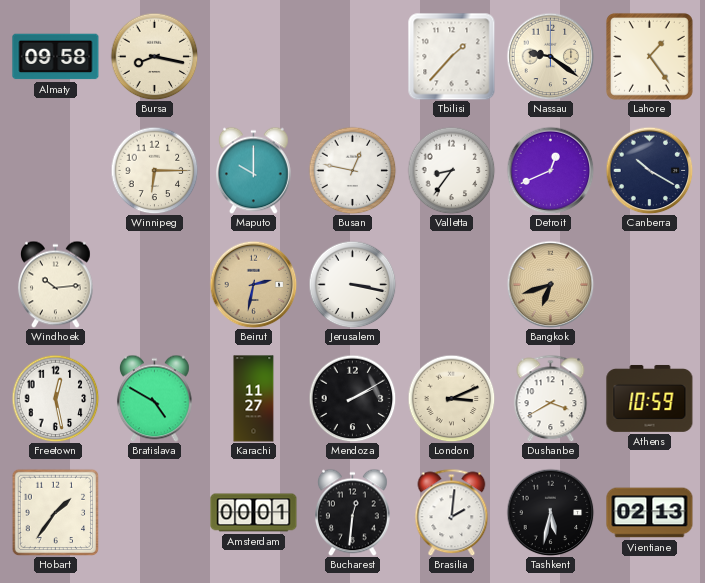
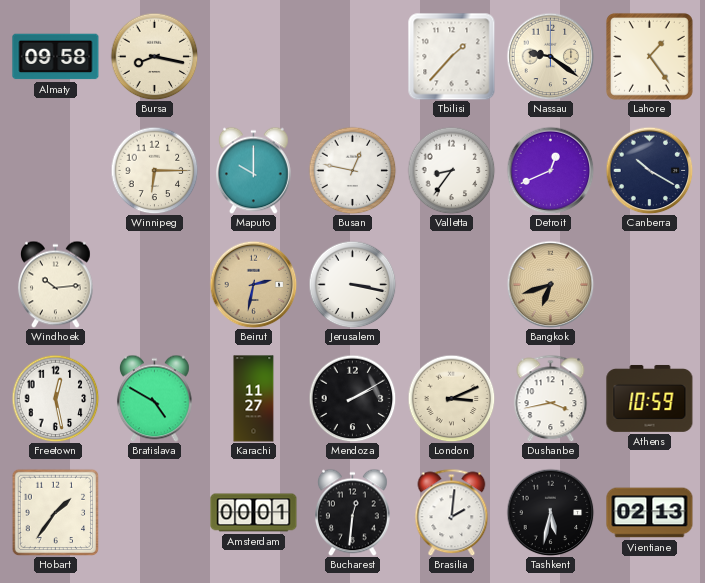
Dushanbe: 3:40 -> 3:43
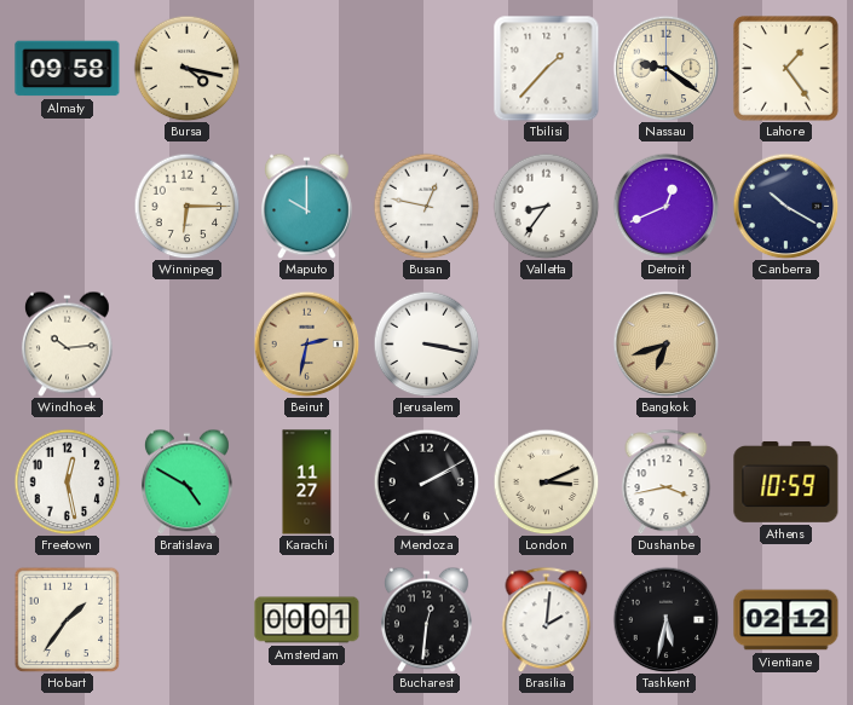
Bursa: 8:17 -> 4:17
Vientiane: 02:13 -> 02:12
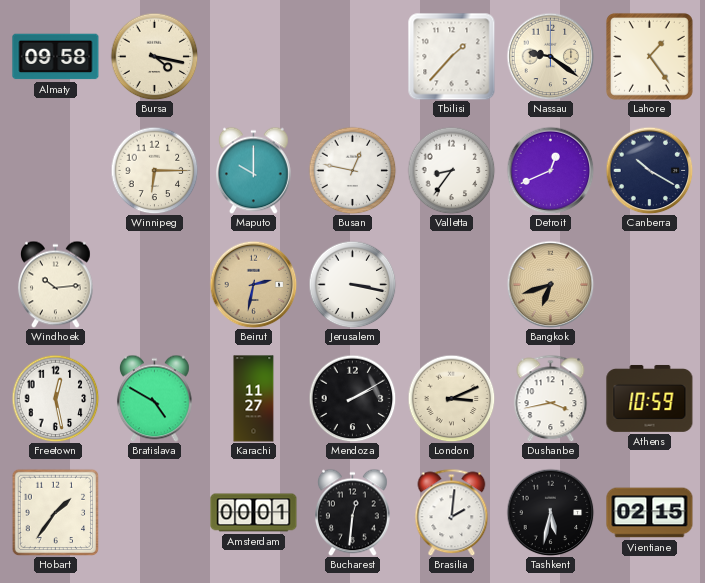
Vientiane: 02:12 -> 02:15
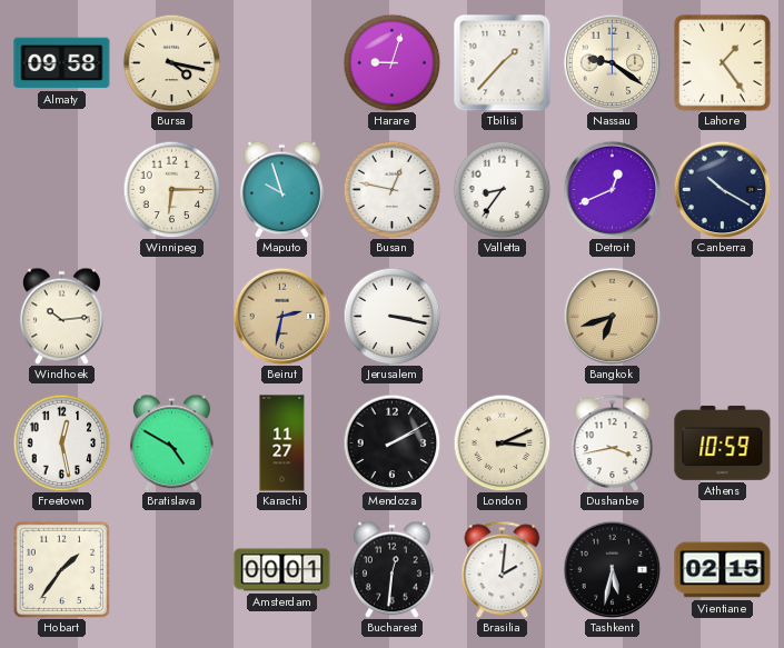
Harare: none -> 9:03
Maputo: 10:00 -> 9:57
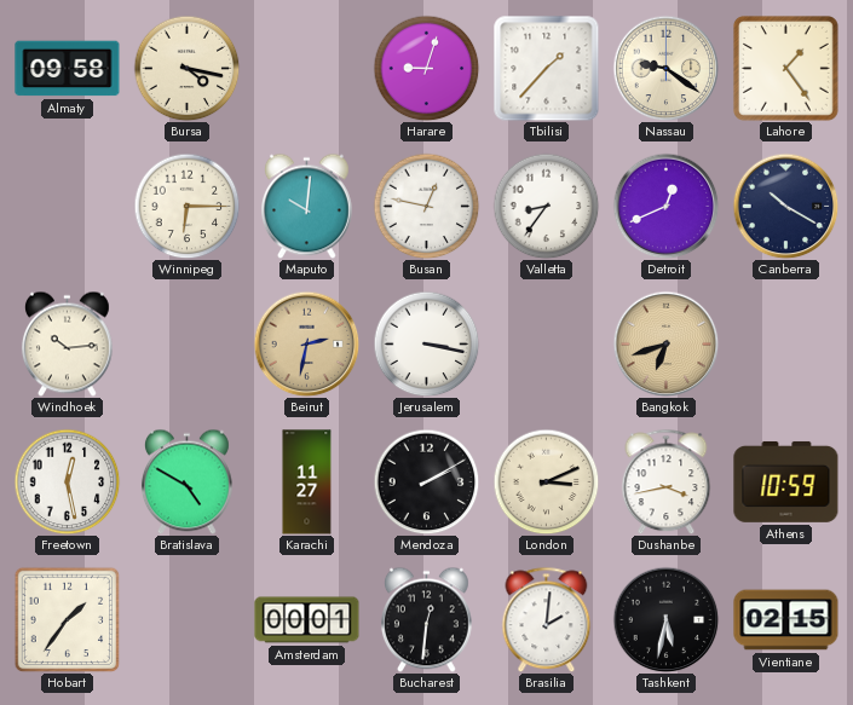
Maputo: 9:57 -> 10:01
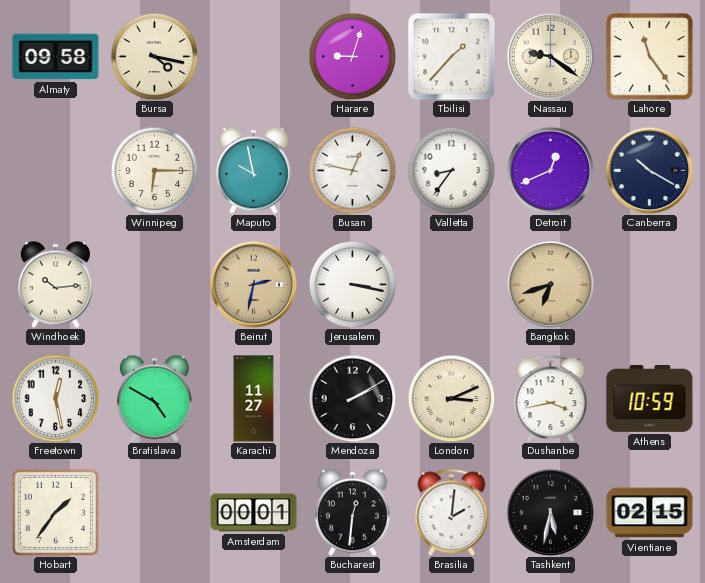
Lahore: 1:24 -> 11:24
Maputo: 10:01 -> 9:58
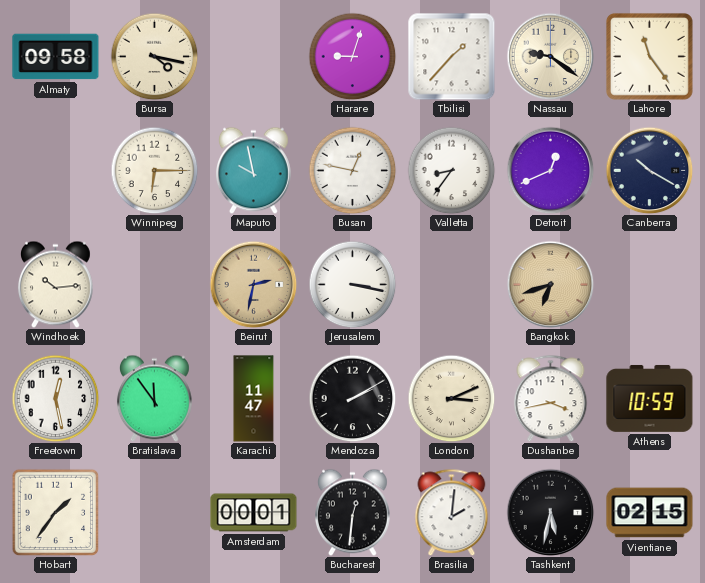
Bratislava: 4:50 -> 11:54
Karachi: 11:27 -> 11:47
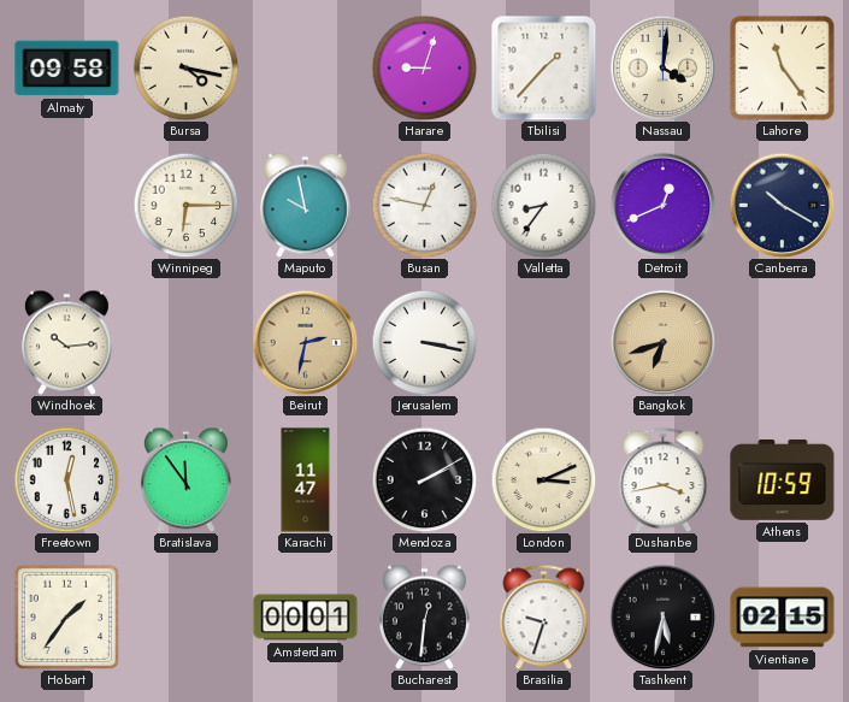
Nassau: 9:21 -> 4:01
Brasilia: 2:01 -> 9:33
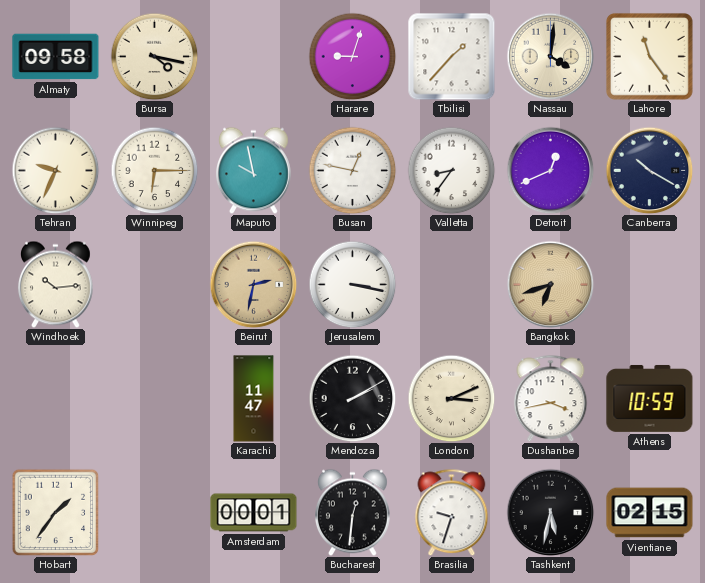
Tehran: none -> 9:34
Freetown: 12:28 -> none
Bratislava: 11:54 -> none
